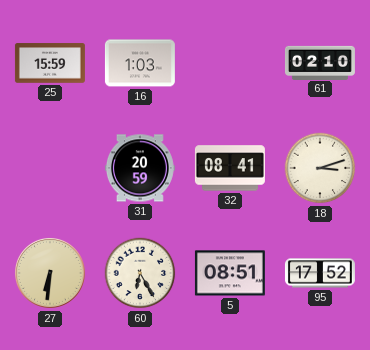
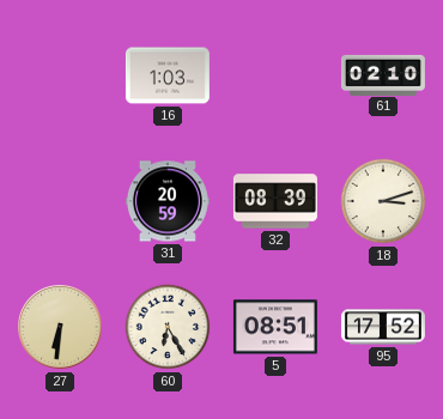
25: 15:59 -> none
32: 08:41 -> 08:39
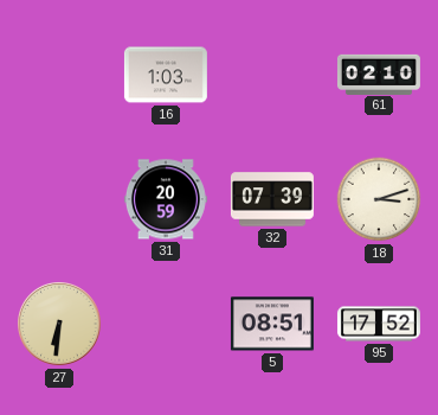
32: 08:39 -> 07:39
60: 6:25 -> none
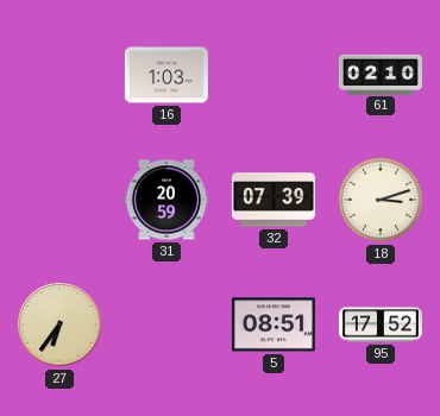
27: 6:31 -> 6:36
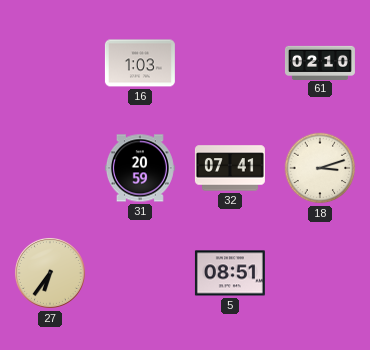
32: 07:39 -> 07:41
95: 17:52 -> none
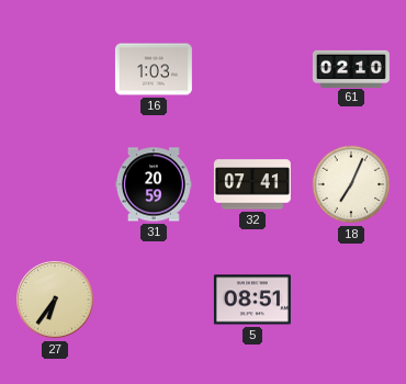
18: 3:12 -> 7:04
